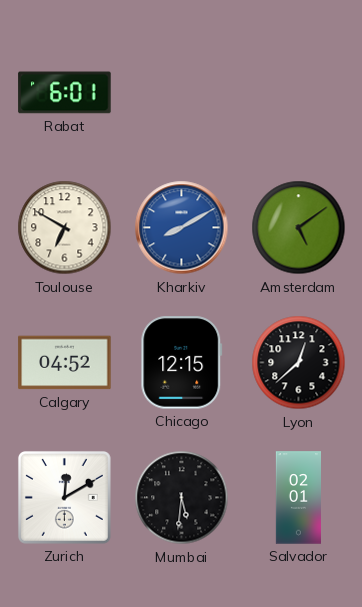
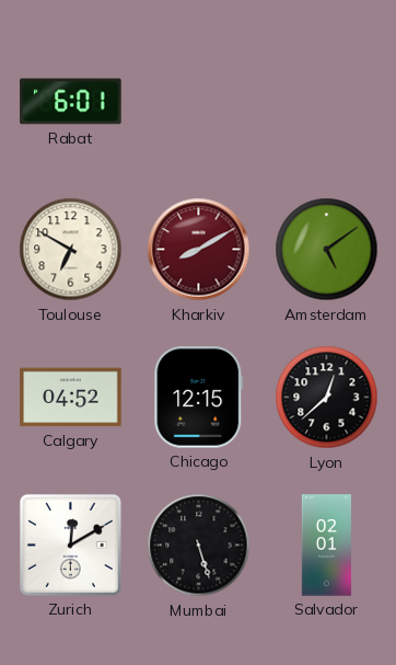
Kharkiv dial: blue -> burgundy
Mumbai: 5:31 -> 5:27
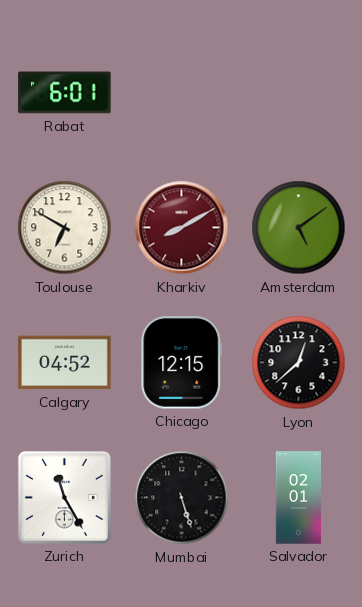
Zurich: 12:10 -> 11:25
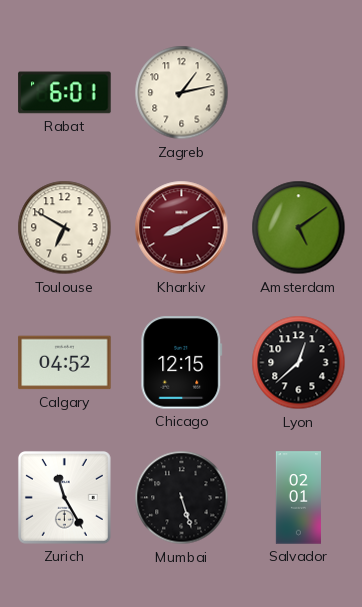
Zagreb: none -> 1:13
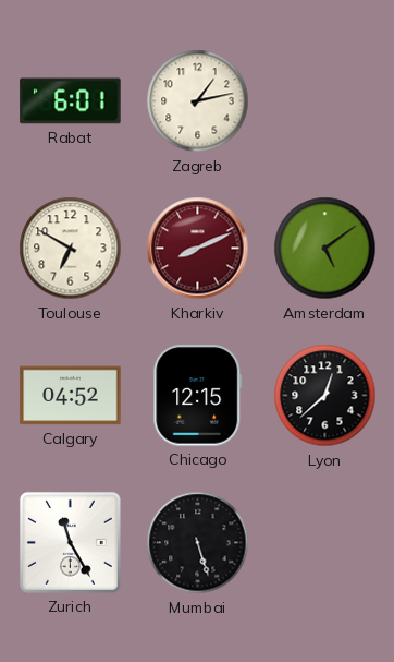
Kharkiv: 8:10 -> 8:11
Salvador: 02:01 -> none
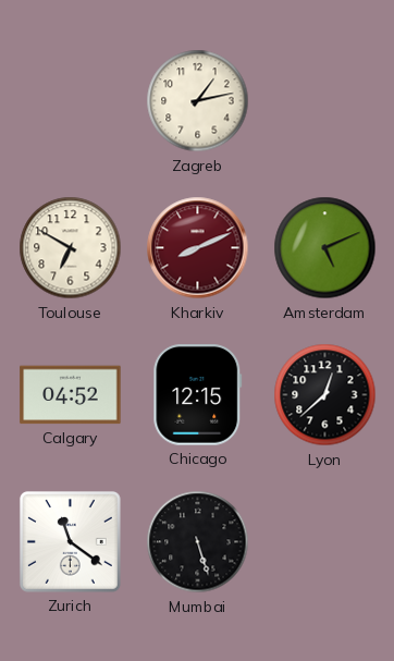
Rabat: 6:01 -> none
Amsterdam: 5:09 -> 5:11
Zurich: 11:25 -> 11:21
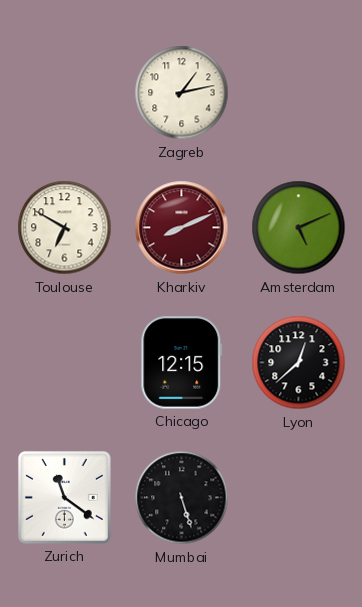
Calgary: 04:52 -> none
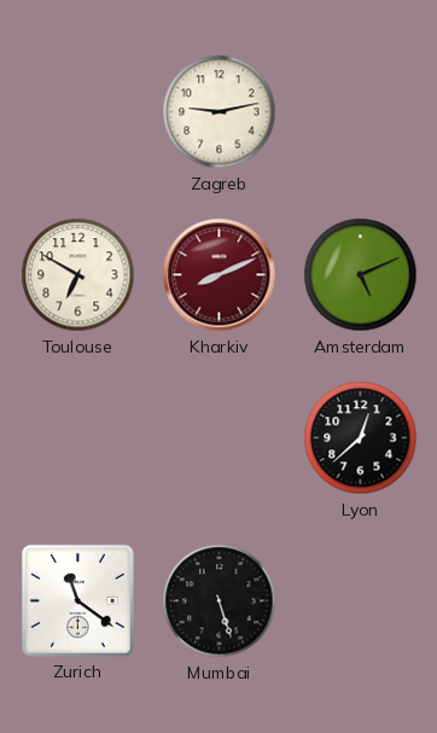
Zagreb: 1:13 -> 9:13
Chicago: 12:15 -> none
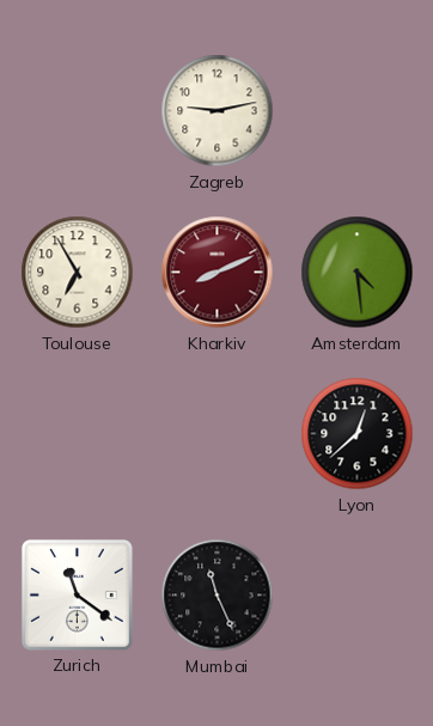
Toulouse: 6:50 -> 6:55
Amsterdam: 5:11 -> 4:29
Mumbai: 5:27 -> 11:26
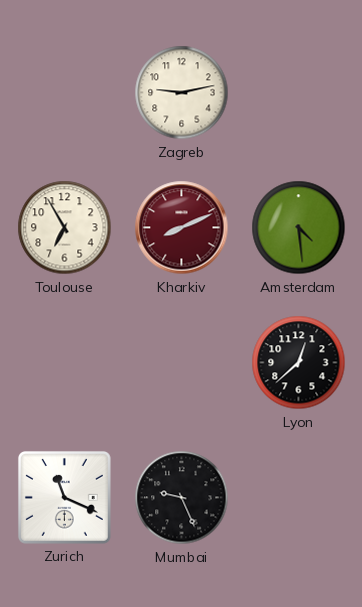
Zurich: 11:21 -> 11:19
Mumbai: 11:26 -> 9:26
